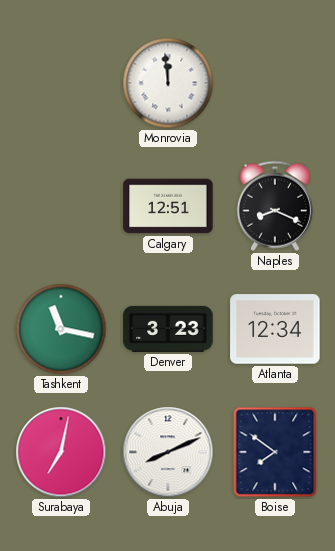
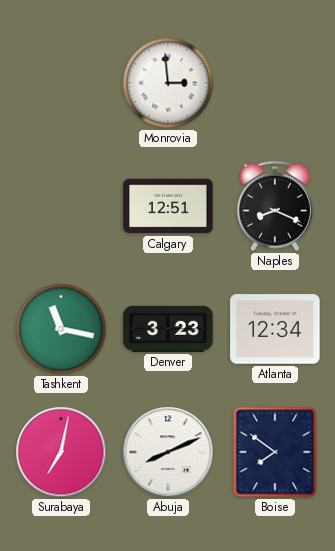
Monrovia: 11:59 -> 2:59
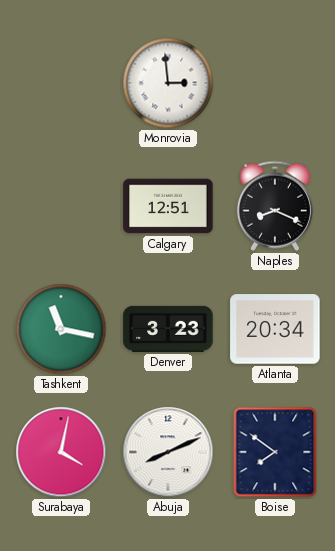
Atlanta: 12:34 -> 20:34
Surabaya: 7:02 -> 4:02
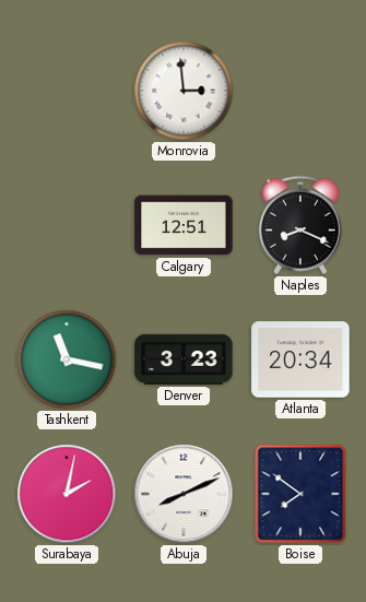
Surabaya: 4:02 -> 2:02
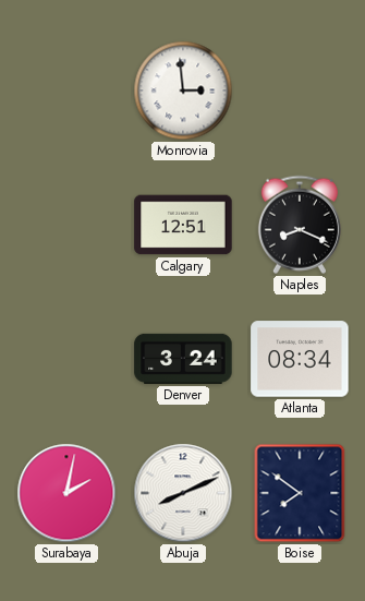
Tashkent: 11:17 -> none
Denver: 3:23 -> 3:24
Atlanta: 20:34 -> 08:34
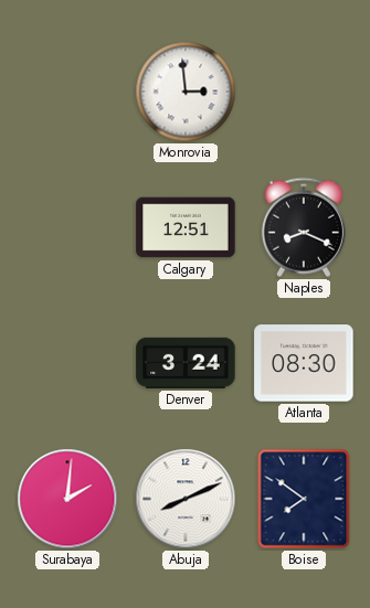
Atlanta: 08:34 -> 08:30
Surabaya: 2:02 -> 2:01
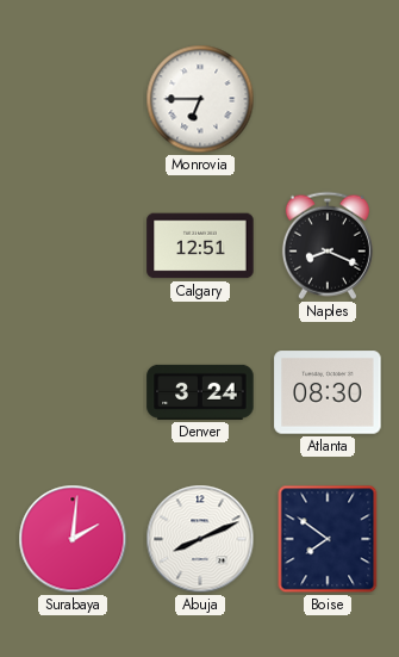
Monrovia: 2:59 -> 6:45
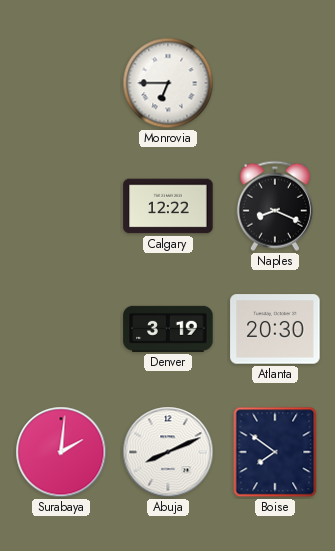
Calgary: 12:51 -> 12:22
Denver: 3:24 -> 3:19
Atlanta: 08:30 -> 20:30
